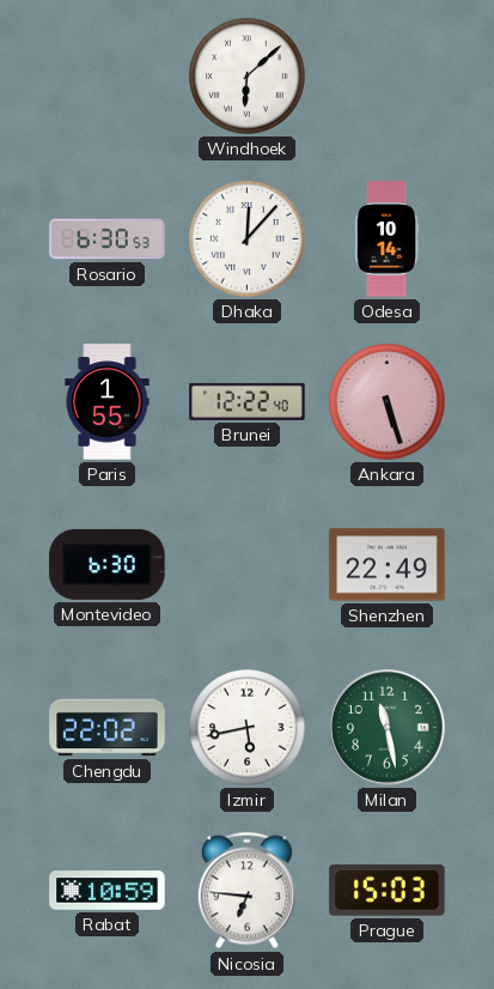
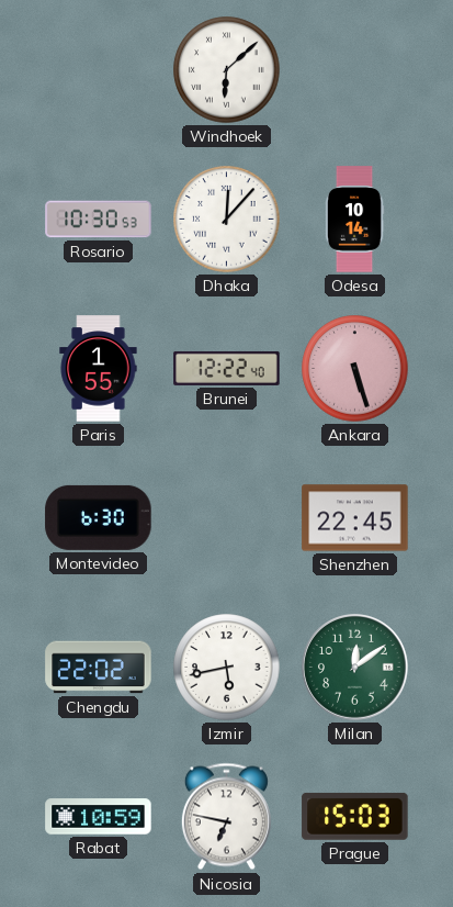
Rosario: 6:30 -> 10:30
Shenzhen: 22:49 -> 22:45
Milan: 11:28 -> 12:09
Nicosia: 6:46 -> 6:47
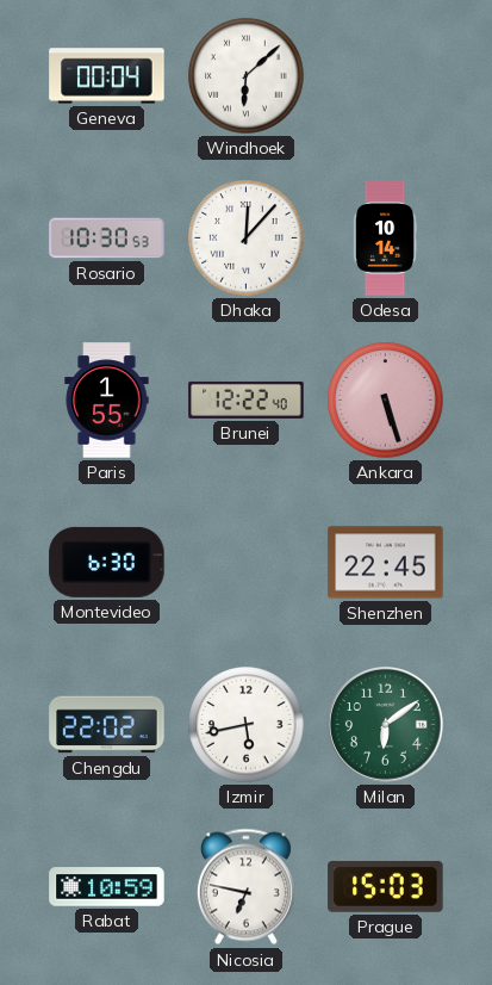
Geneva: none -> 00:04
Milan: 12:09 -> 6:09
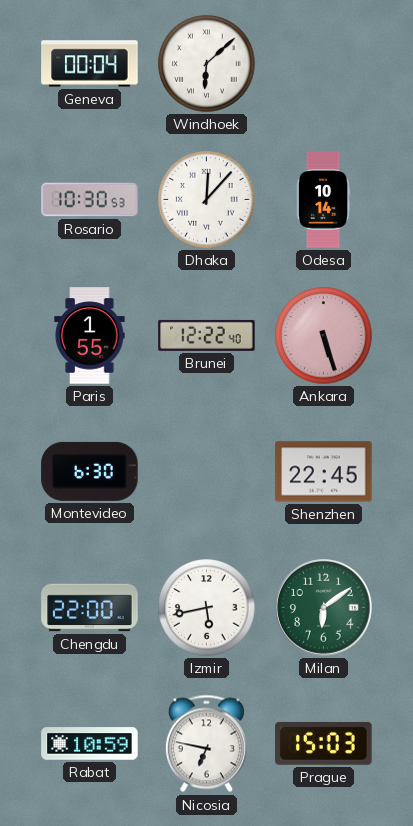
Chengdu: 22:02 -> 22:00
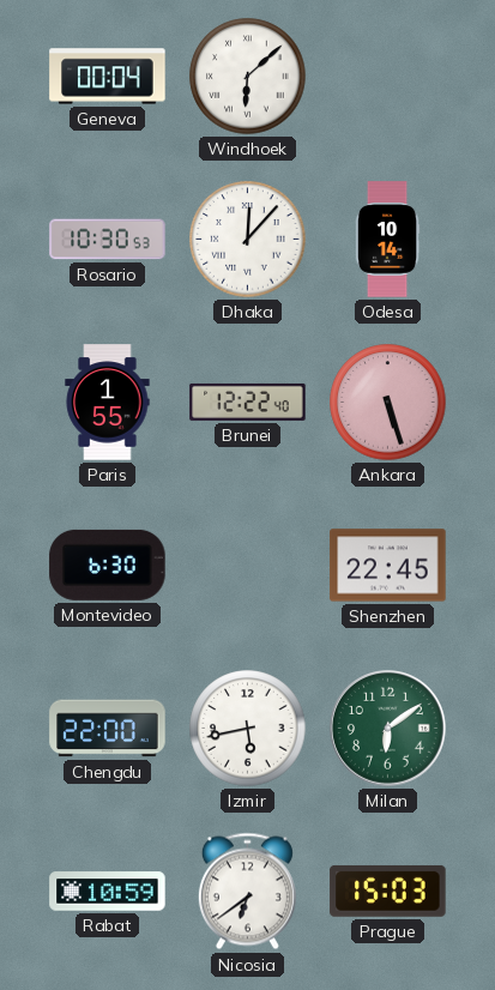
Nicosia: 6:47 -> 6:39
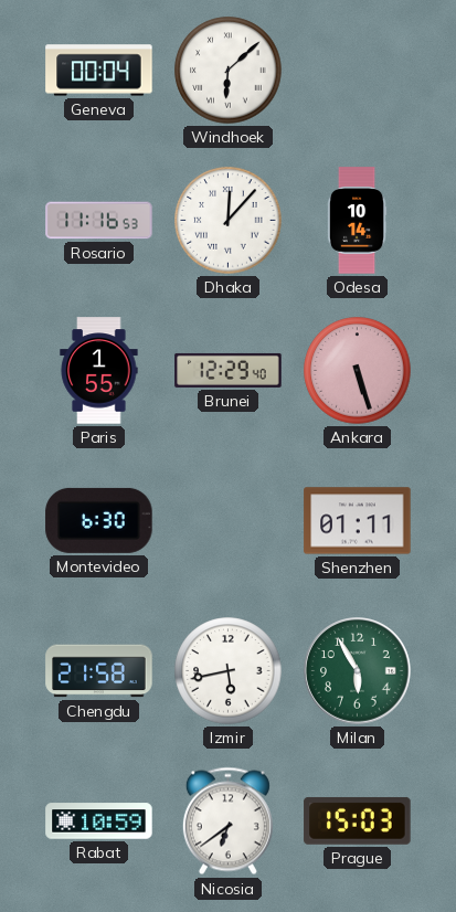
Rosario: 10:30 -> 11:16
Brunei: 12:22 -> 12:29
Shenzhen: 22:45 -> 01:11
Chengdu: 22:00 -> 21:58
Milan: 6:09 -> 5:55
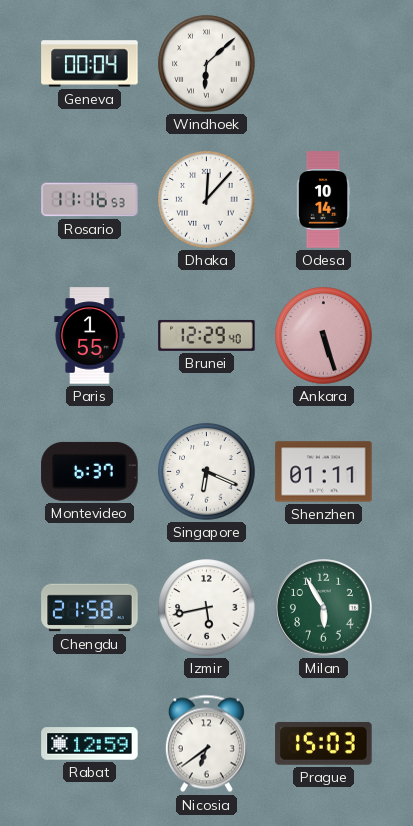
Montevideo: 6:30 -> 6:37
Singapore: none -> 6:19
Rabat: 10:59 -> 12:59
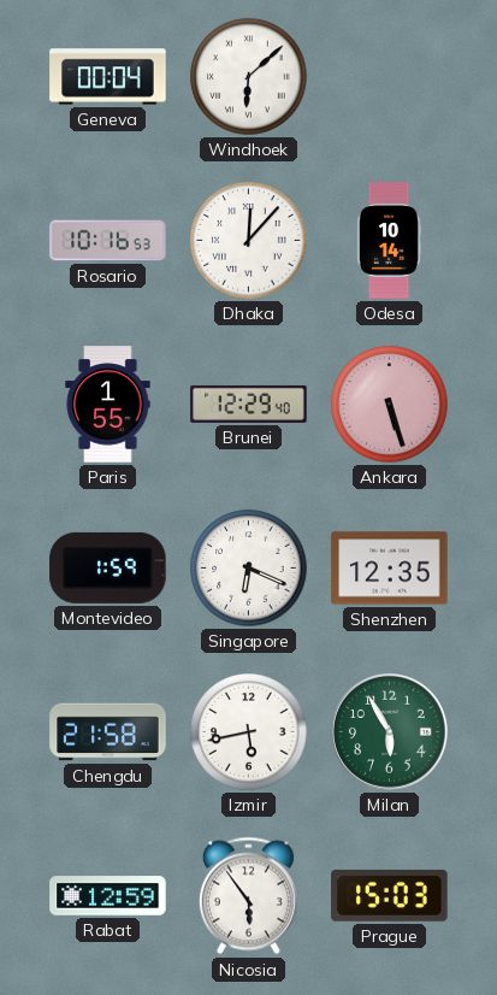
Rosario: 11:16 -> 10:16
Montevideo: 6:37 -> 1:59
Shenzhen: 01:11 -> 12:35
Nicosia: 6:39 -> 5:54
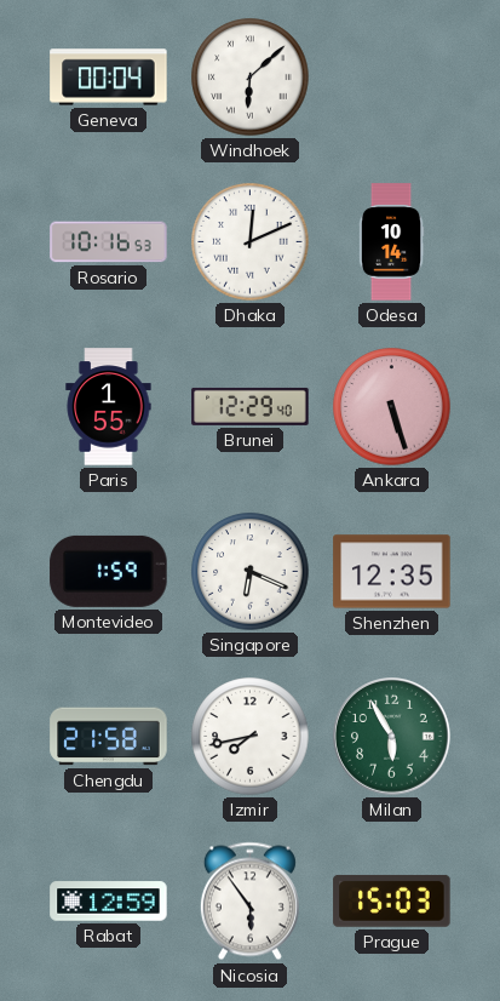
Dhaka: 12:07 -> 12:11
Izmir: 5:43 -> 7:43
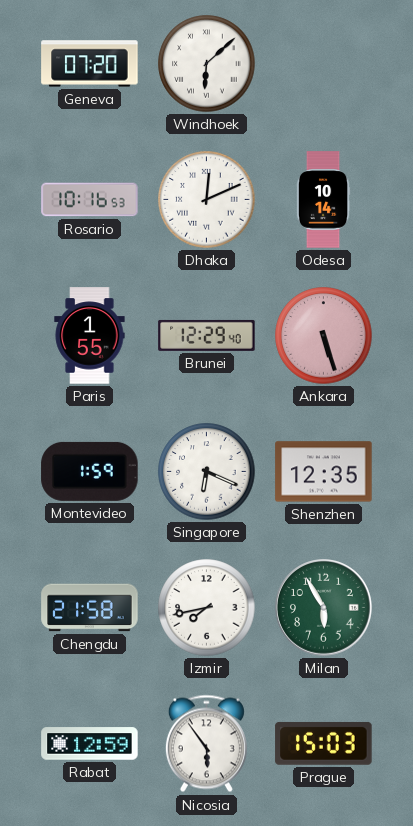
Geneva: 00:04 -> 07:20
